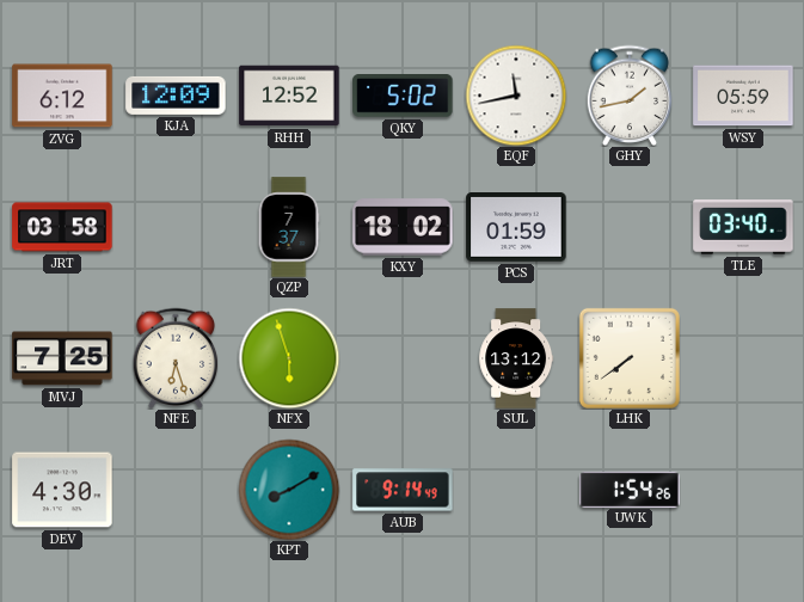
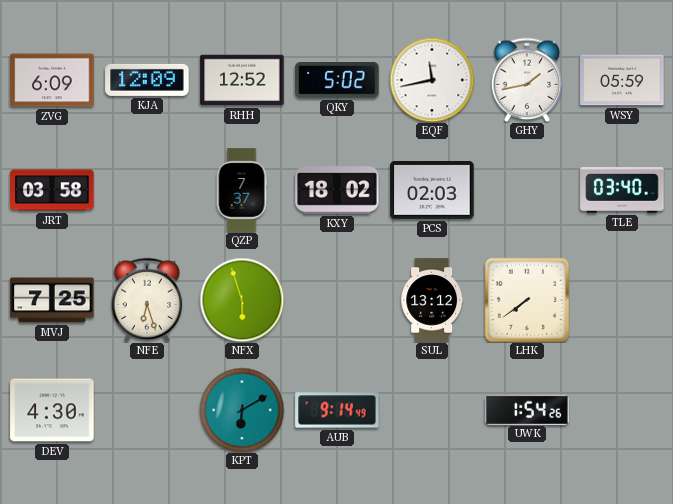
ZVG: 6:12 -> 6:09
PCS: 01:59 -> 02:03
KPT: 8:10 -> 6:10
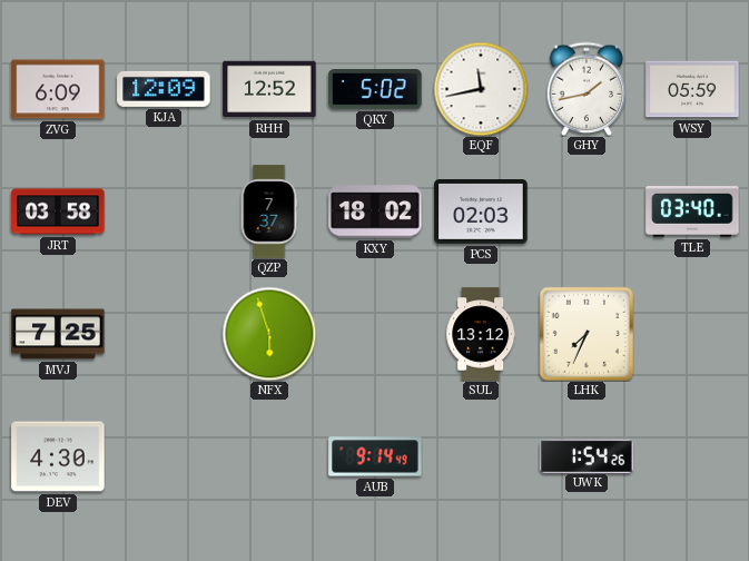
NFE: 6:27 -> none
LHK: 7:39 -> 7:34
KPT: 6:10 -> none
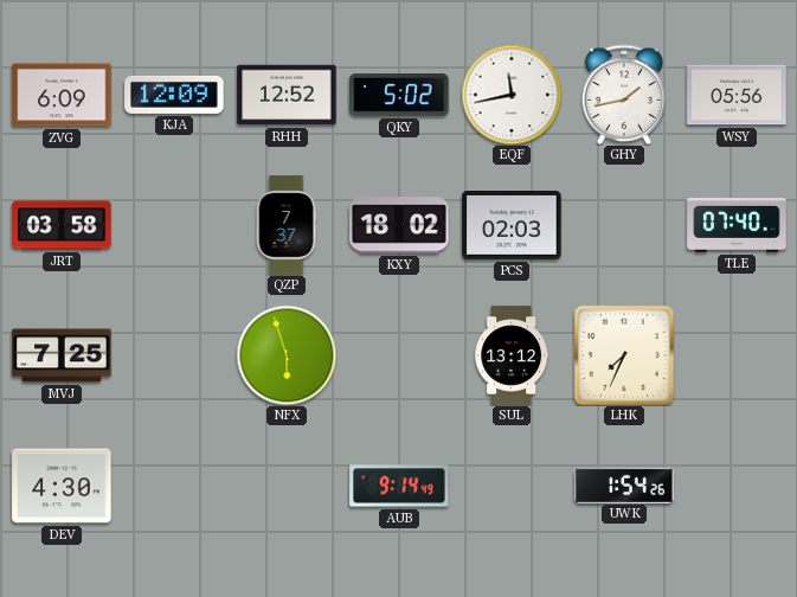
WSY: 05:59 -> 05:56
TLE: 03:40 -> 07:40
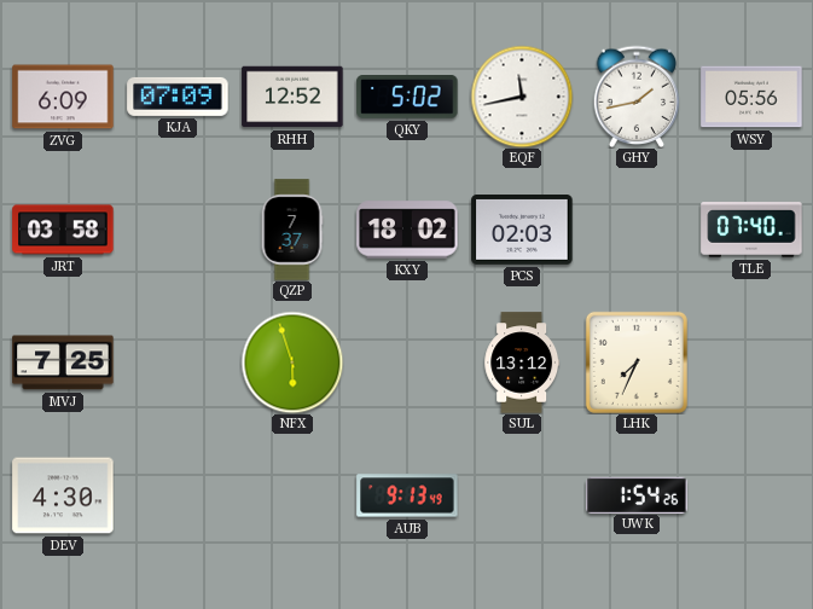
KJA: 12:09 -> 07:09
AUB: 9:14 -> 9:13
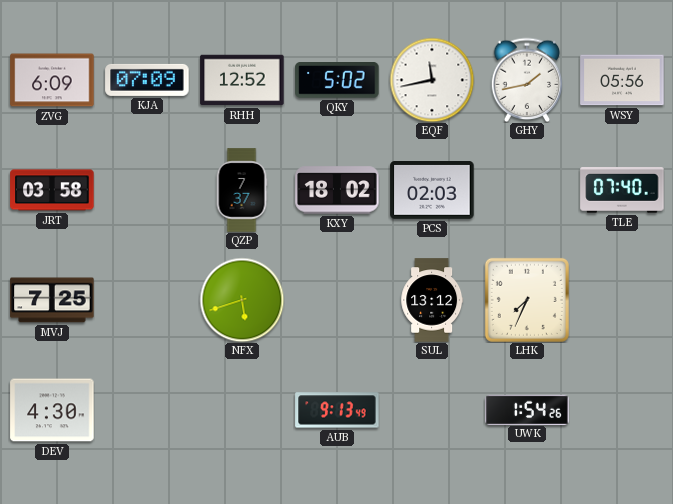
NFX: 5:57 -> 5:42
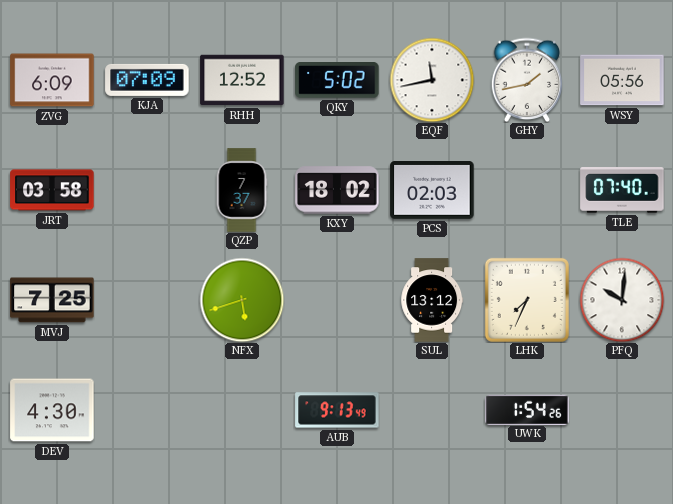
PFQ: none -> 10:01
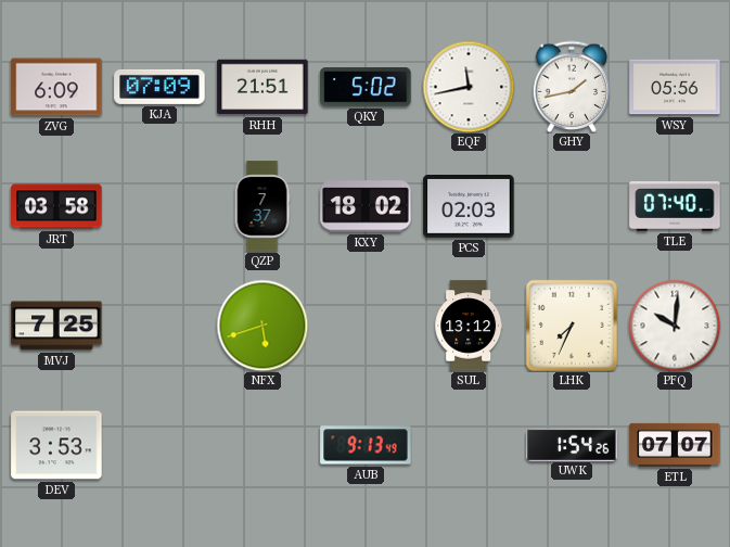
RHH: 12:52 -> 21:51
DEV: 4:30 -> 3:53
ETL: none -> 07:07
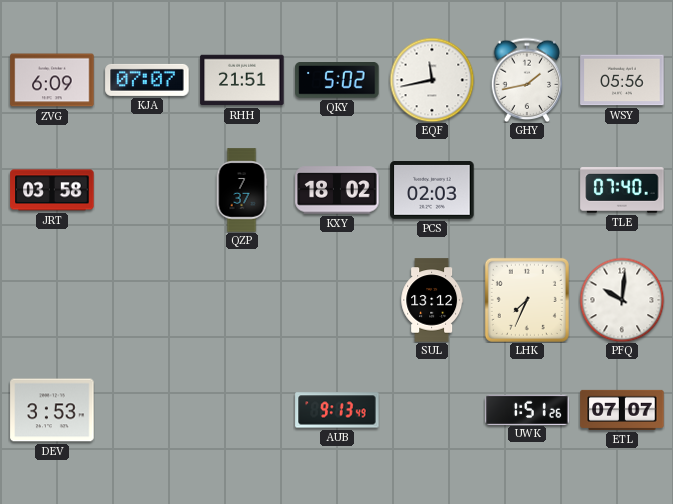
KJA: 07:09 -> 07:07
MVJ: 7:25 -> none
NFX: 5:42 -> none
UWK: 1:54 -> 1:51
